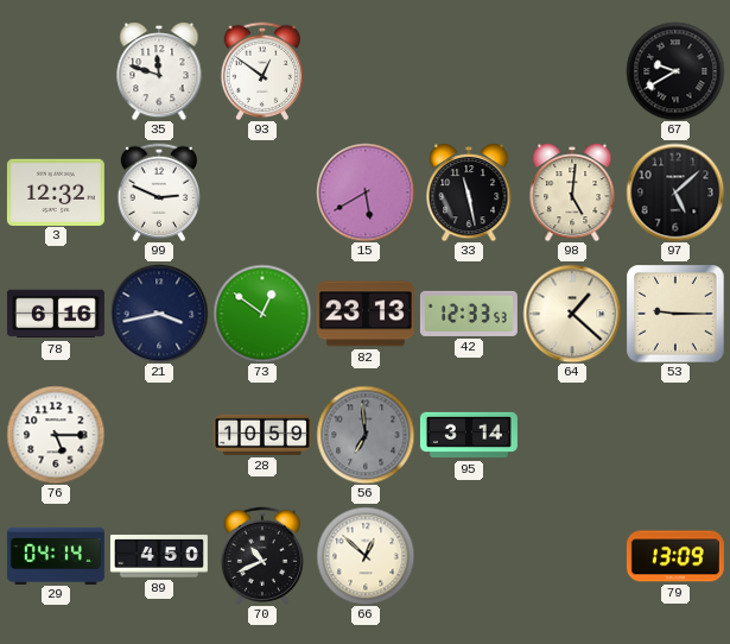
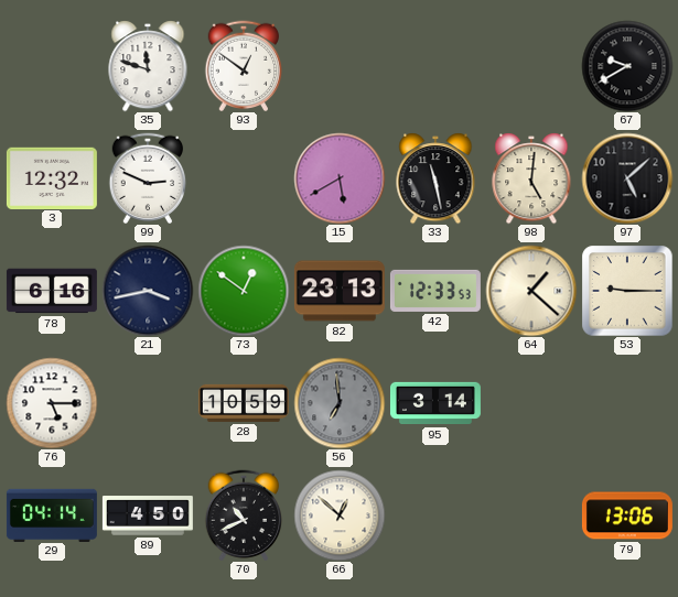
79: 13:09 -> 13:06
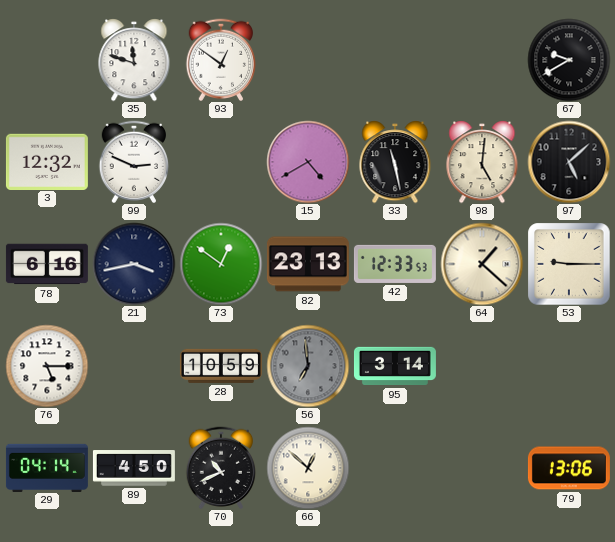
15: 5:40 -> 4:40
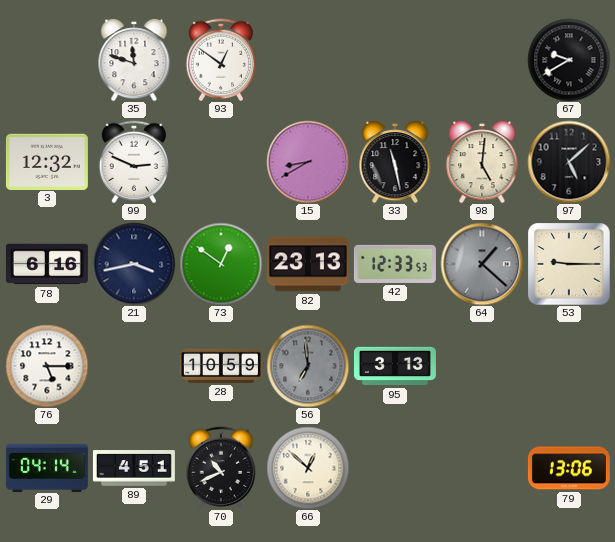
15: 4:40 -> 8:40
64 dial: cream -> grey
95: 3:14 -> 3:13
89: 4:50 -> 4:51
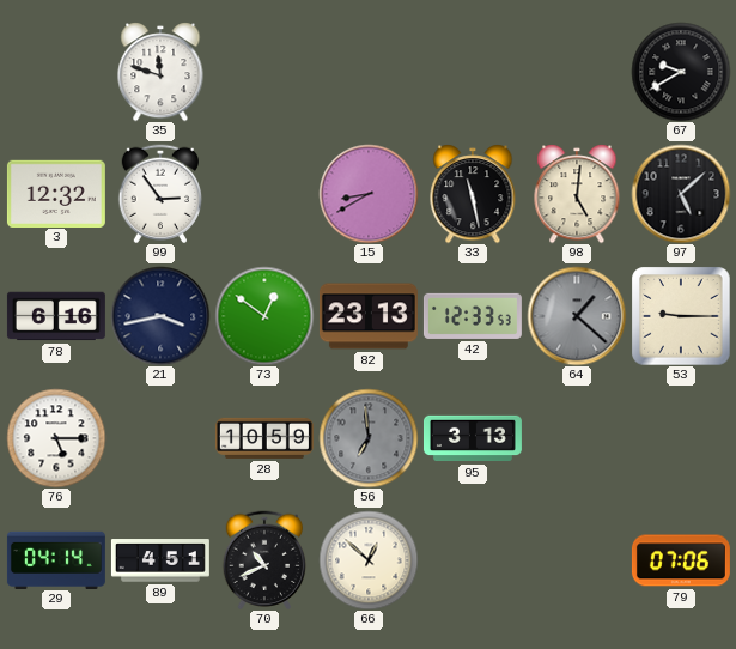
93: 12:51 -> none
99: 2:49 -> 2:54
79: 13:06 -> 07:06
